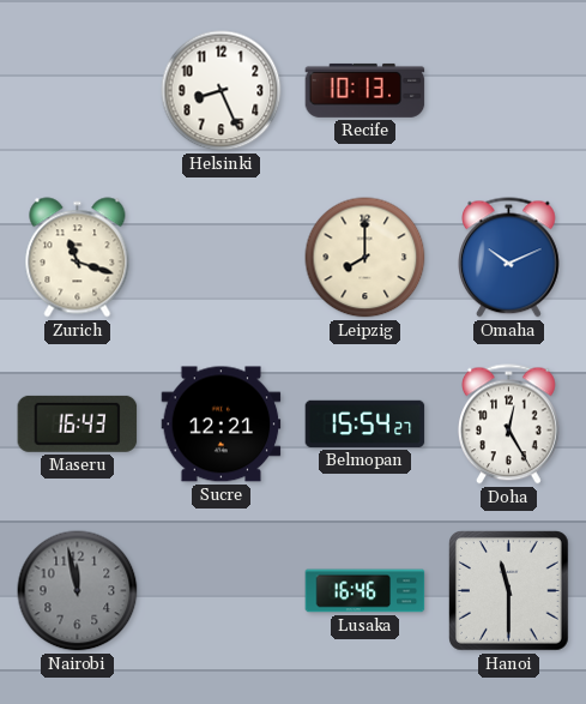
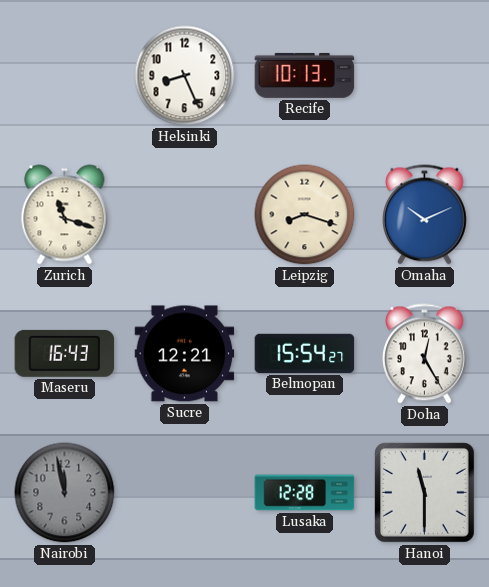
Leipzig: 8:00 -> 8:18
Lusaka: 16:46 -> 12:28
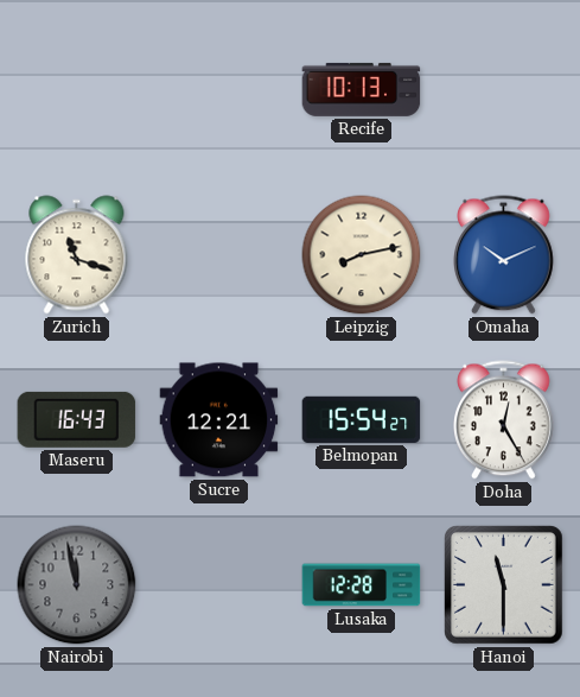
Helsinki: 8:26 -> none
Leipzig: 8:18 -> 8:13
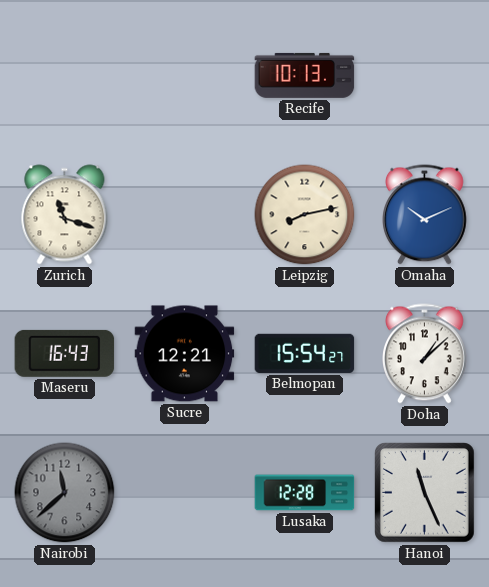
Doha: 12:25 -> 1:08
Nairobi: 11:58 -> 11:38
Hanoi: 11:30 -> 11:26
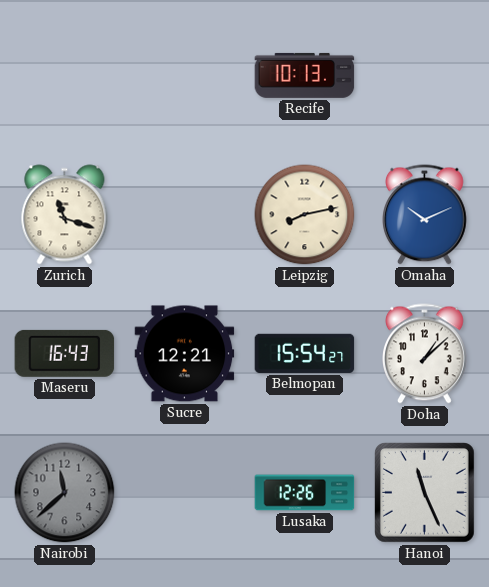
Lusaka: 12:28 -> 12:26
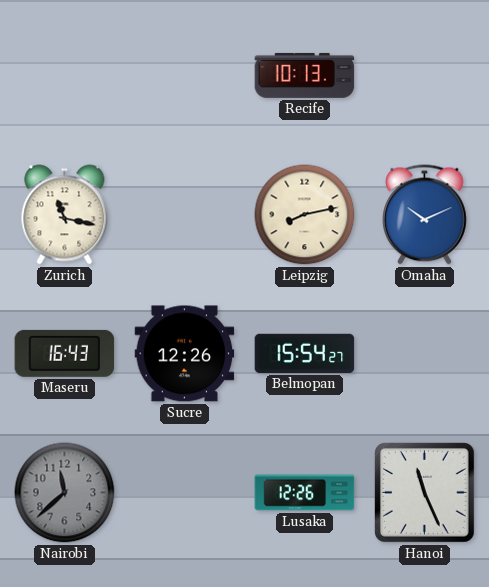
Zurich: 11:18 -> 11:17
Sucre: 12:21 -> 12:26
Doha: 1:08 -> none
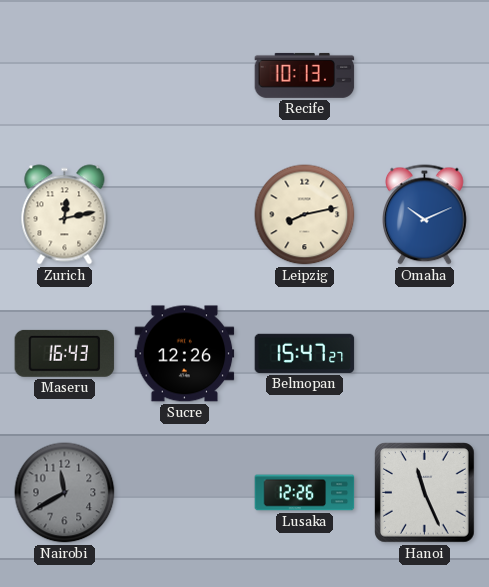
Zurich: 11:17 -> 12:13
Belmopan: 15:54 -> 15:47
Nairobi: 11:38 -> 11:40
